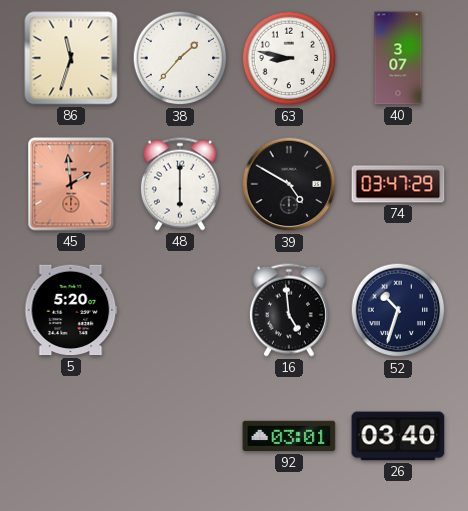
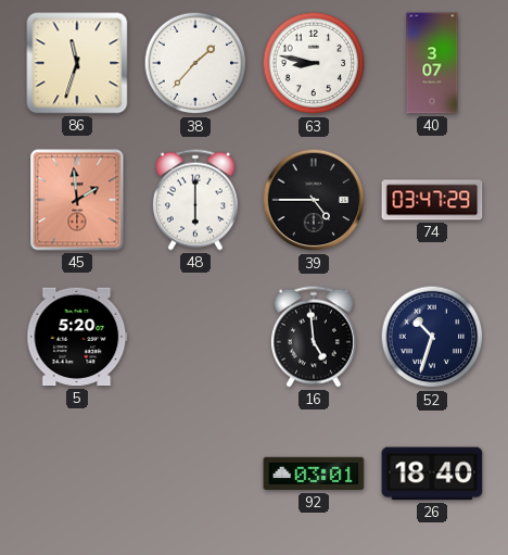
39: 4:50 -> 4:45
26: 03:40 -> 18:40
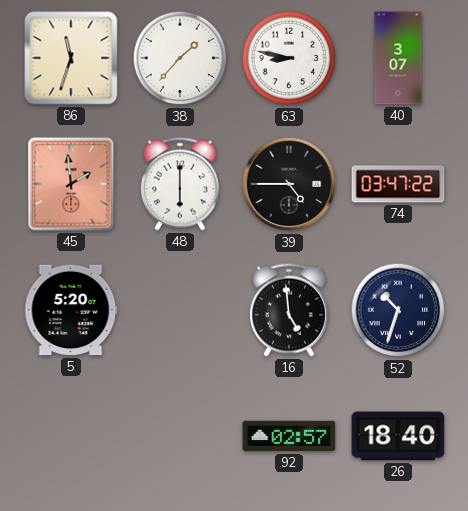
74: 03:47:29 -> 03:47:22
92: 03:01 -> 02:57
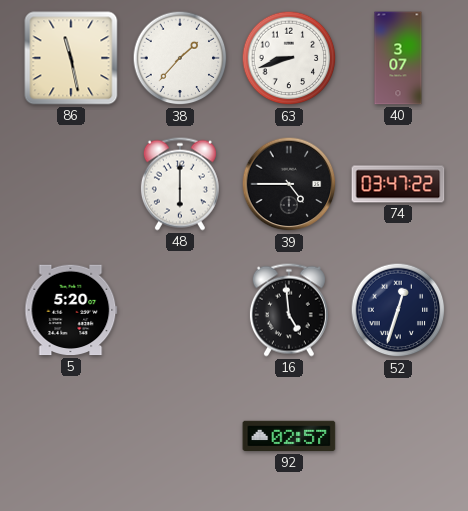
86: 11:33 -> 11:28
63: 8:47 -> 8:42
45: 1:59 -> none
52: 10:33 -> 12:33
26: 18:40 -> none
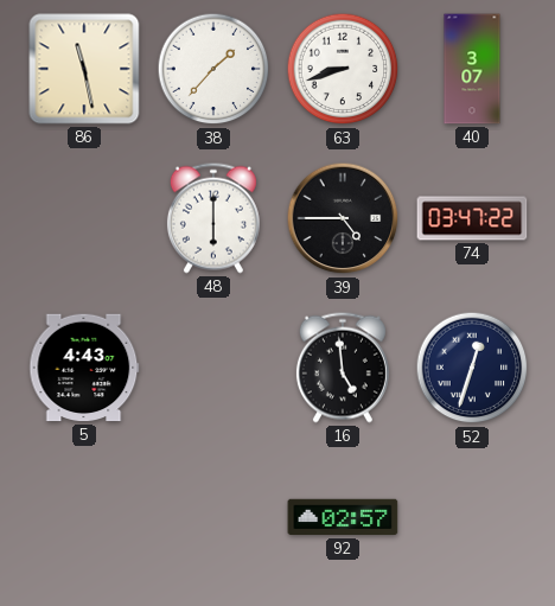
5: 5:20 -> 4:43
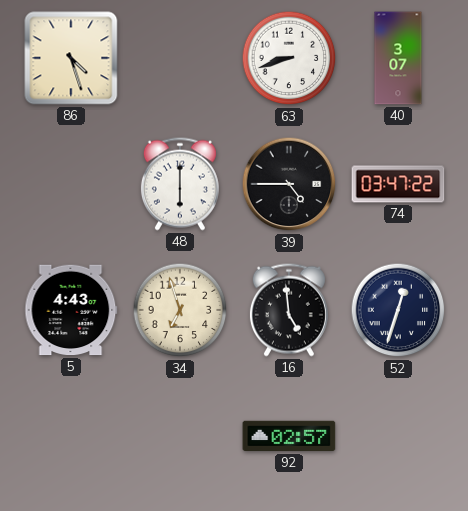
86: 11:28 -> 4:27
38: 1:37 -> none
34: none -> 6:57
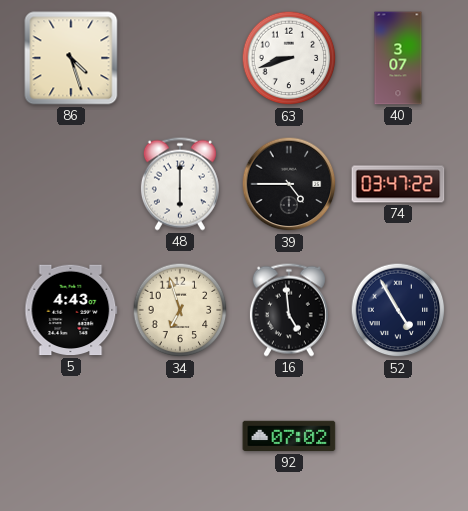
52: 12:33 -> 4:55
92: 02:57 -> 07:02
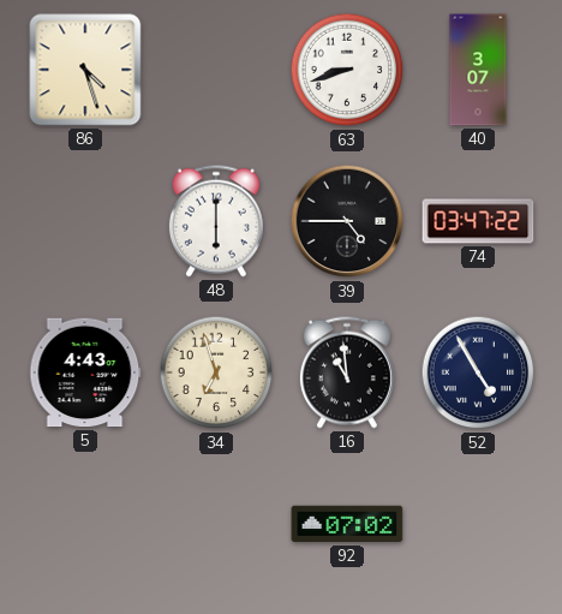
16: 4:59 -> 10:59
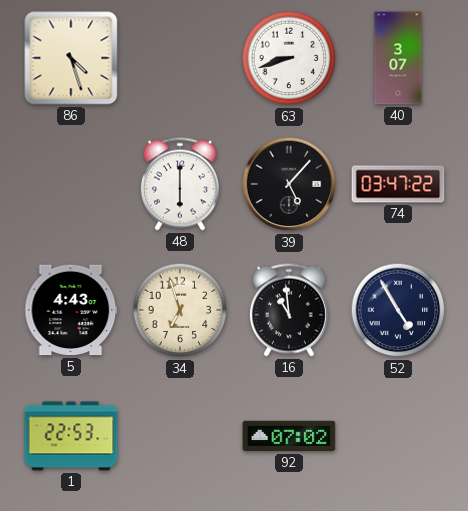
39: 4:45 -> 5:07
1: none -> 22:53
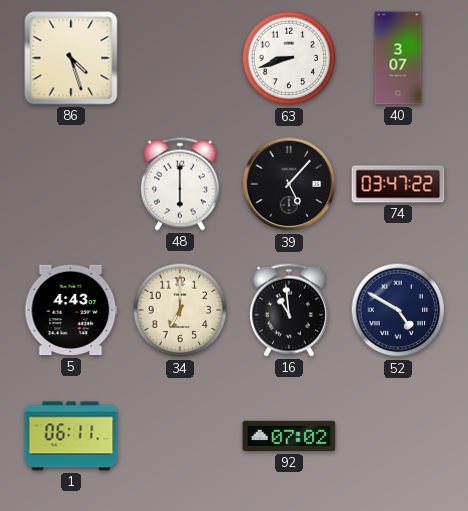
34: 6:57 -> 7:00
52: 4:55 -> 4:50
1: 22:53 -> 06:11
